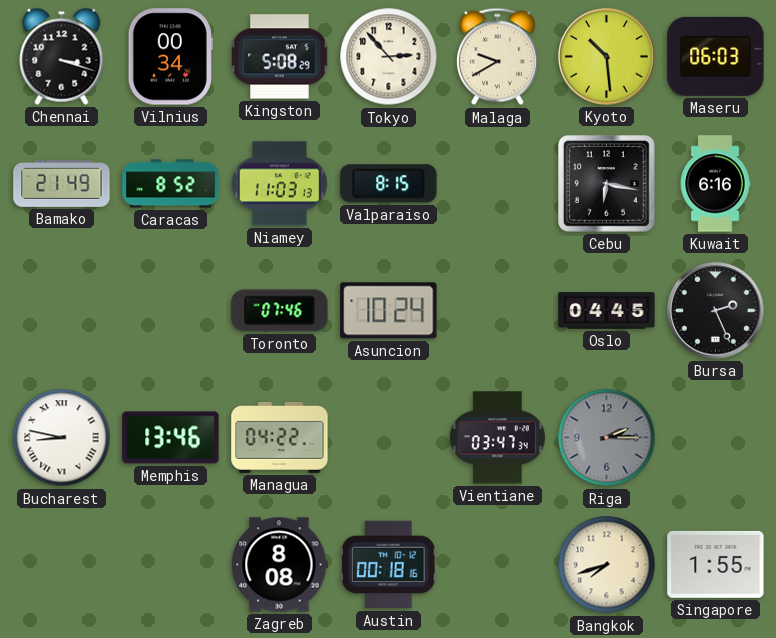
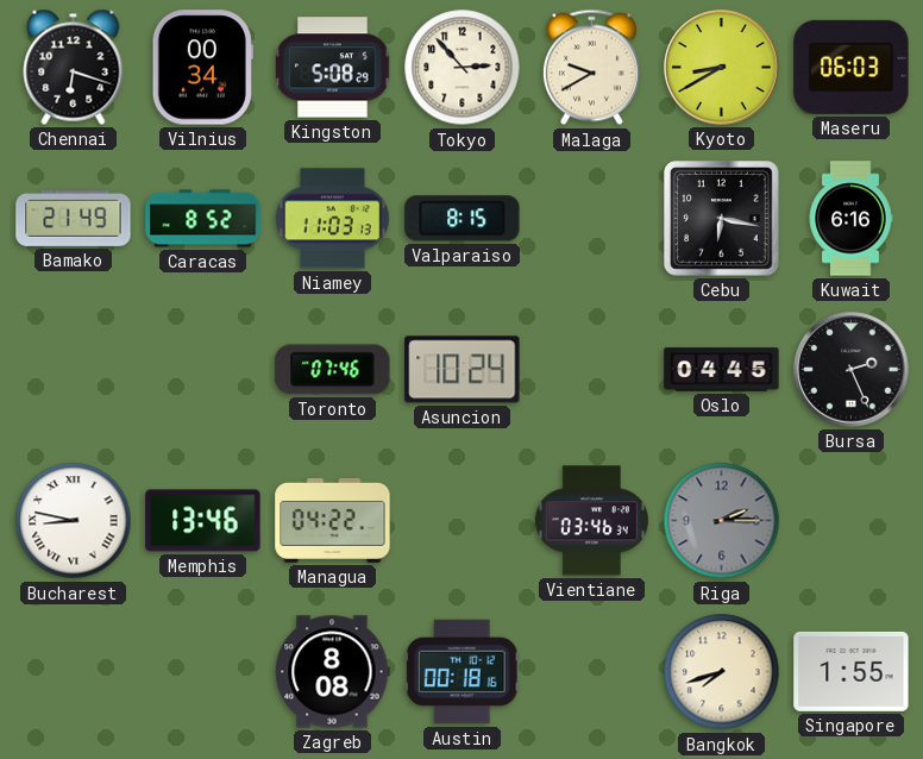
Chennai: 3:18 -> 6:18
Kyoto: 10:29 -> 8:40
Vientiane: 03:47 -> 03:46
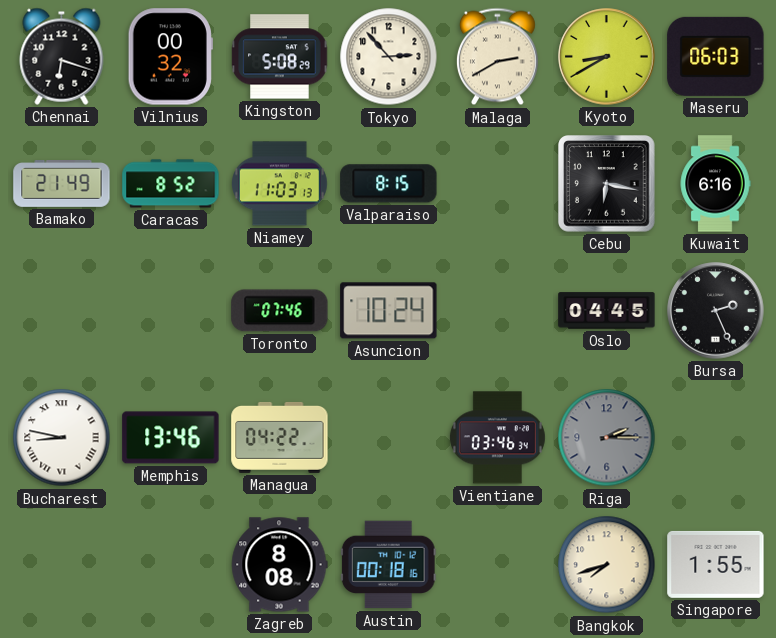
Vilnius: 00:34 -> 00:32
Malaga: 9:40 -> 2:40
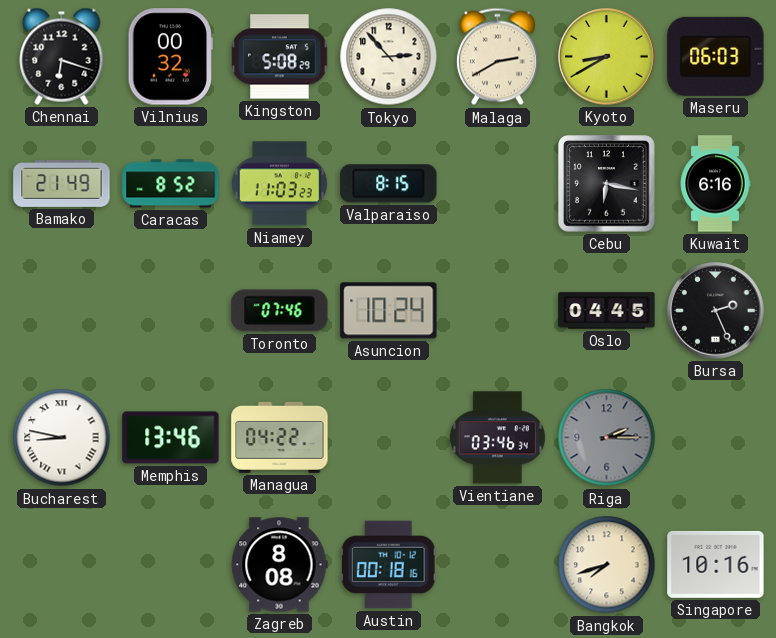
Niamey: 11:03:13 -> 11:03:23
Singapore: 1:55 -> 10:16
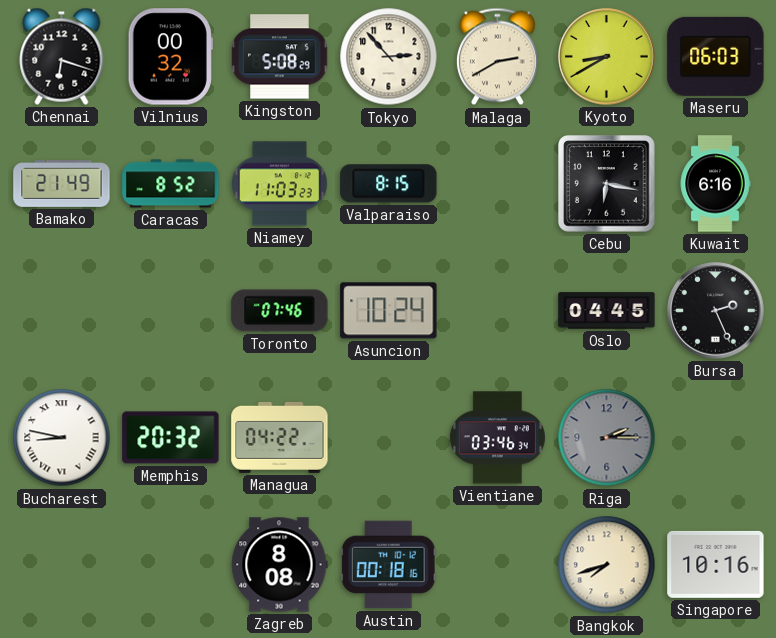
Memphis: 13:46 -> 20:32
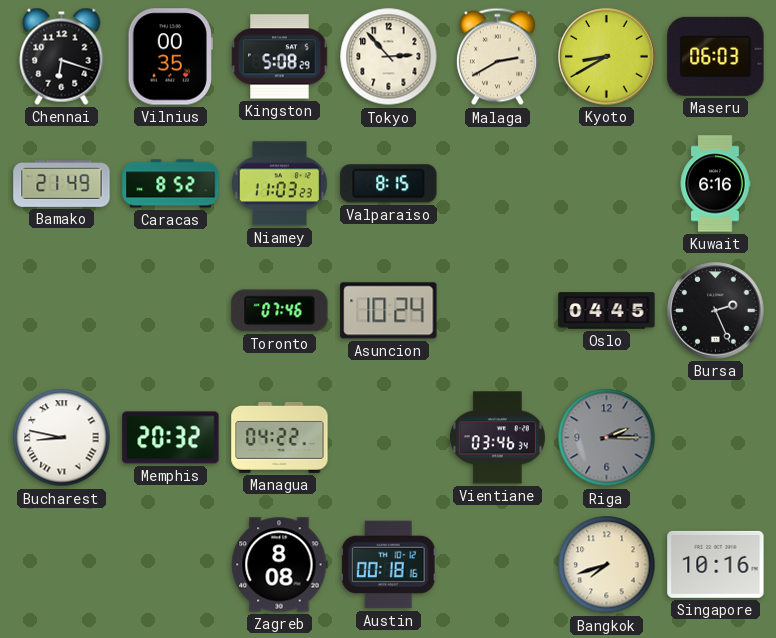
Vilnius: 00:32 -> 00:35
Cebu: 6:17 -> none
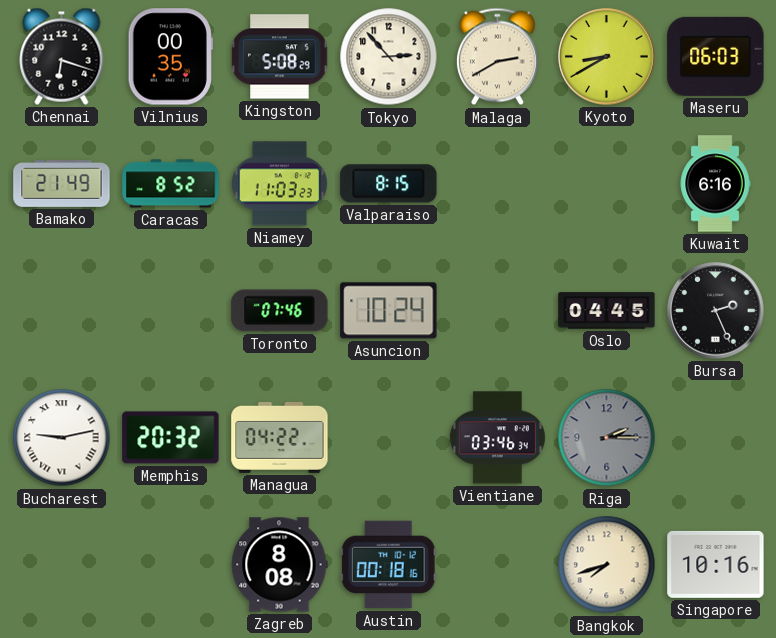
Bucharest: 8:47 -> 9:13
